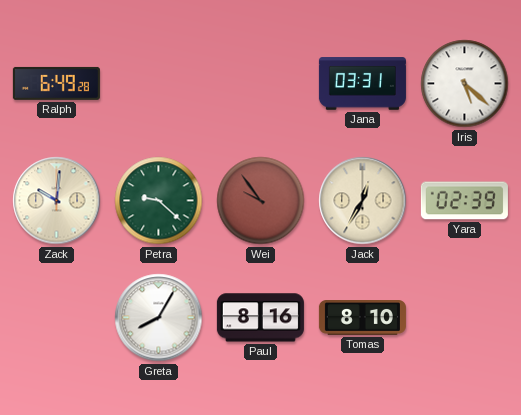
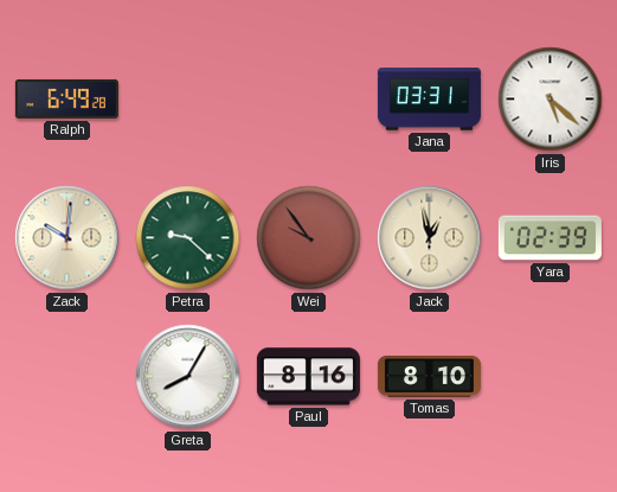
Jack: 12:35 -> 12:58
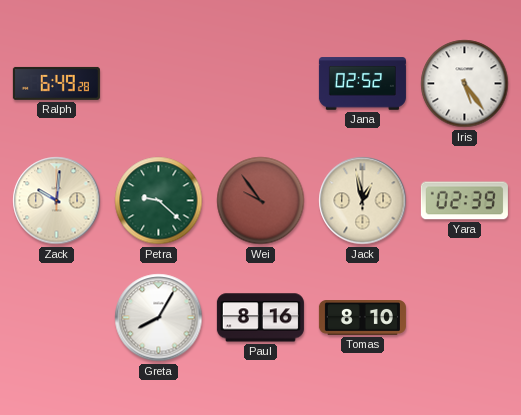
Jana: 03:31 -> 02:52
Iris: 5:22 -> 5:24
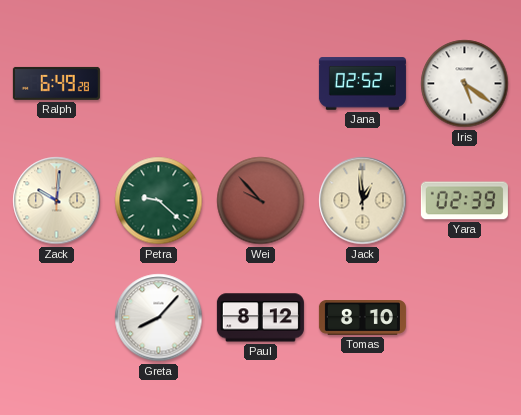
Iris: 5:24 -> 5:21
Wei: 9:54 -> 9:53
Jack: 12:58 -> 12:59
Greta: 8:05 -> 8:07
Paul: 8:16 -> 8:12
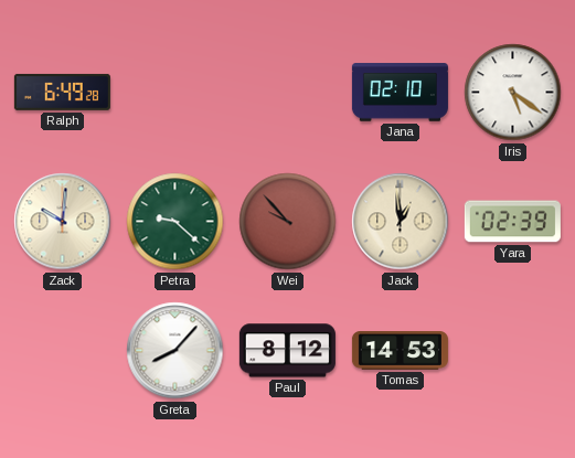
Jana: 02:52 -> 02:10
Tomas: 8:10 -> 14:53
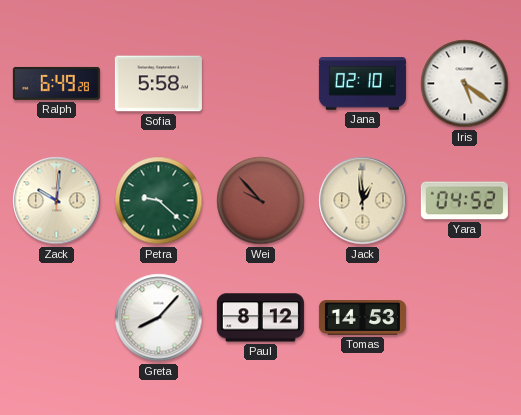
Sofia: none -> 5:58
Yara: 02:39 -> 04:52
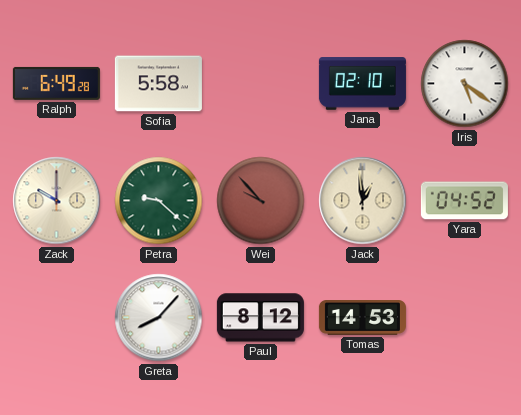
Zack: 10:01 -> 10:00
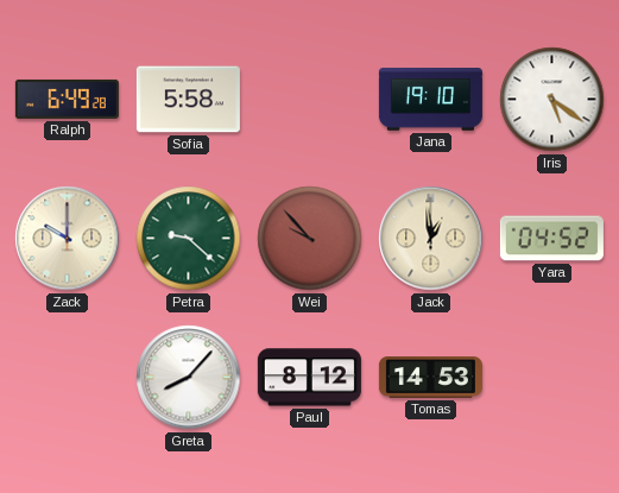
Jana: 02:10 -> 19:10
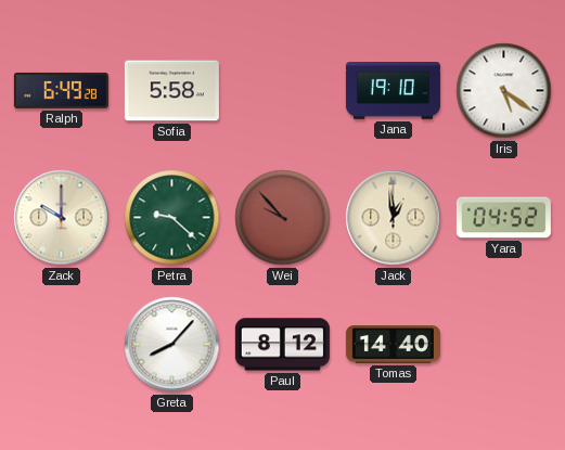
Tomas: 14:53 -> 14:40
